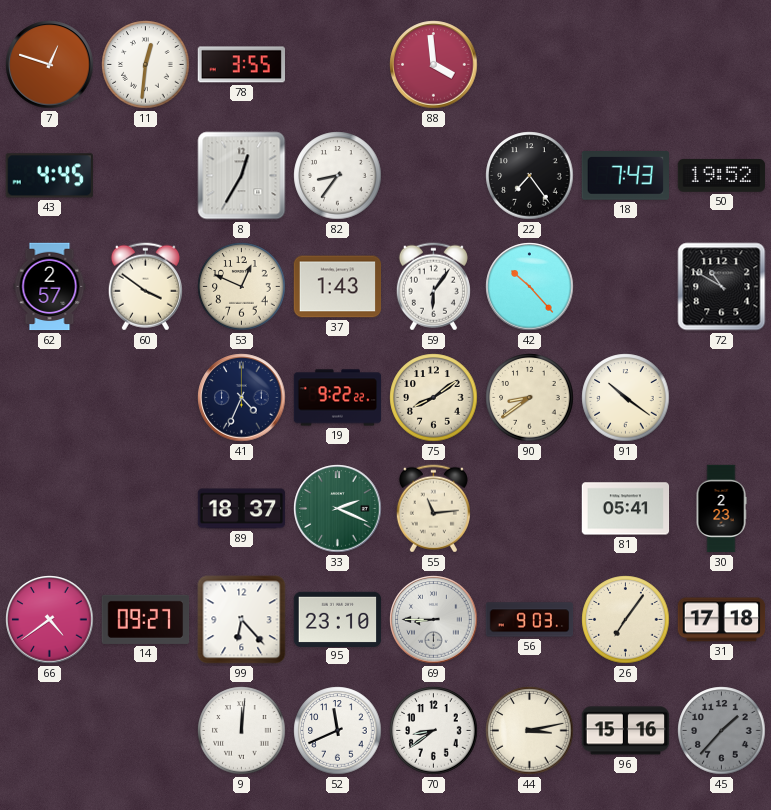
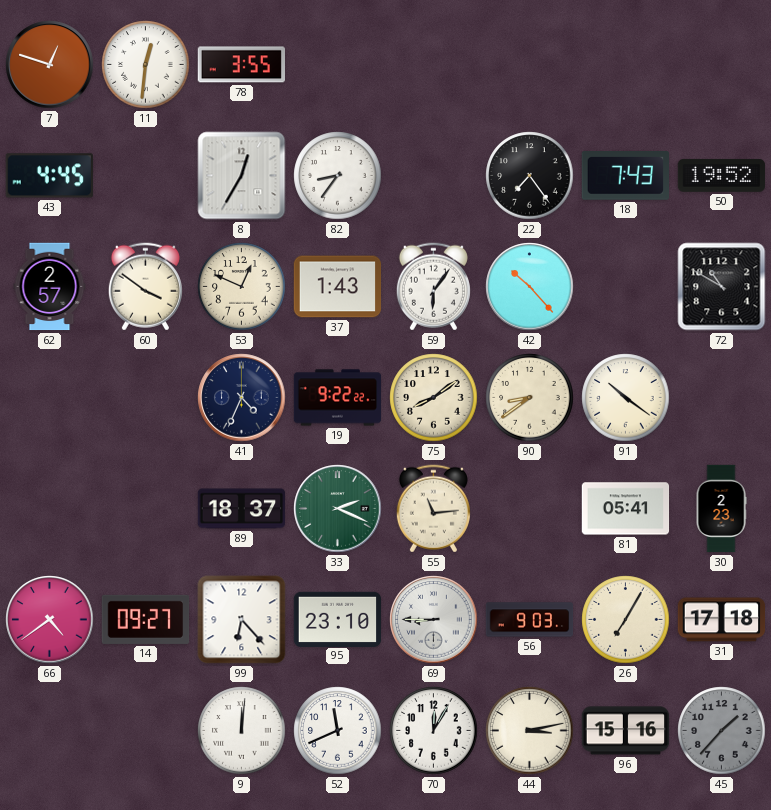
88: 3:59 -> none
26: 7:06 -> 7:05
70: 8:39 -> 12:05
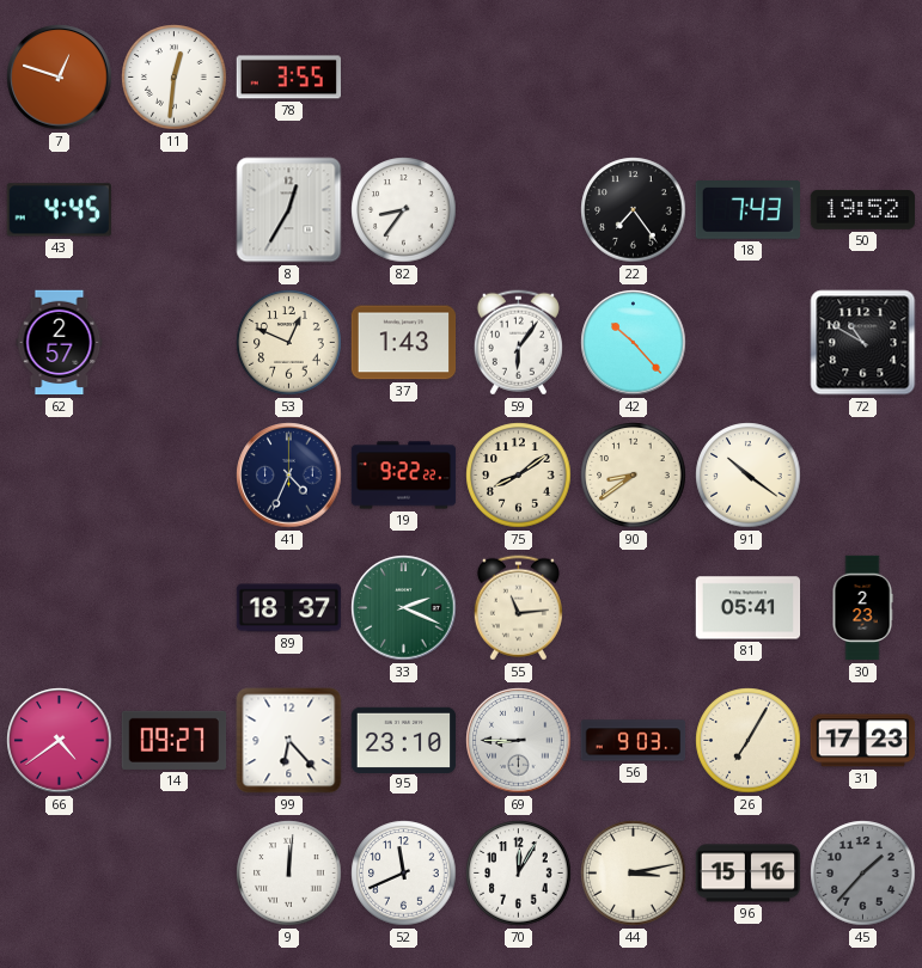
60: 3:51 -> none
31: 17:18 -> 17:23
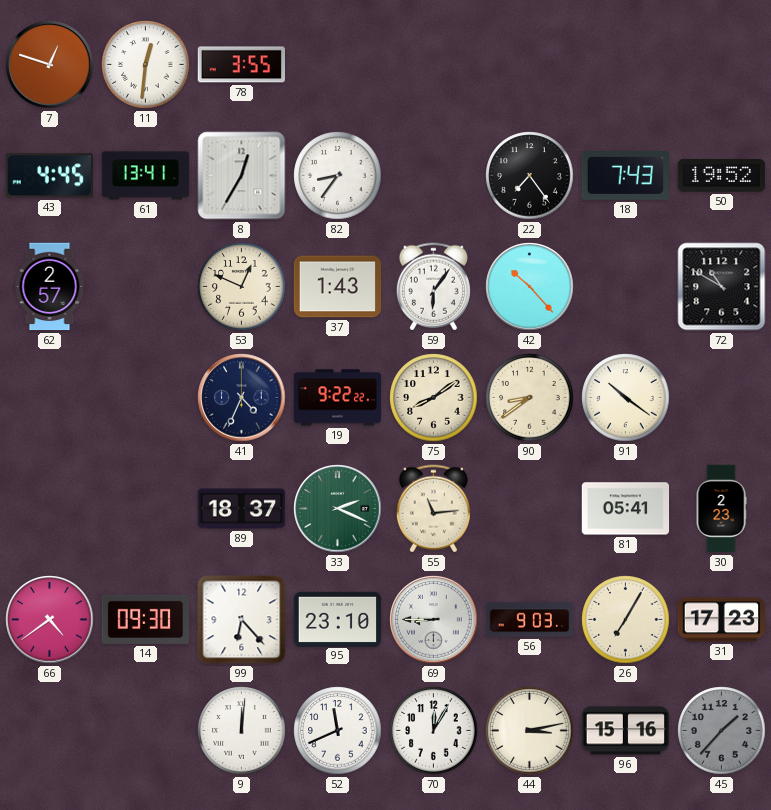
61: none -> 13:41
14: 09:27 -> 09:30
